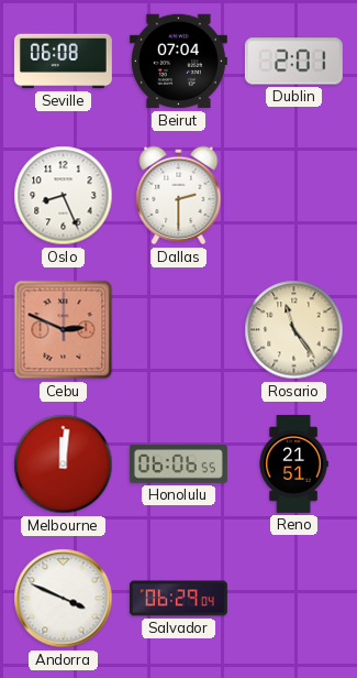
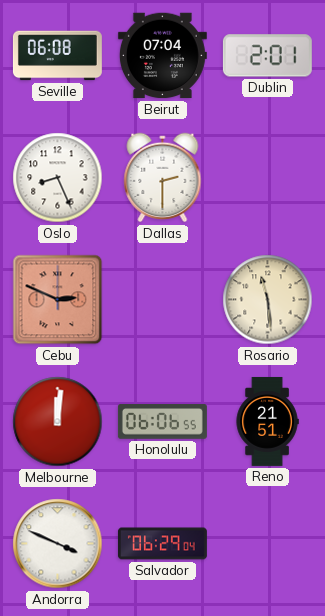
Rosario: 11:24 -> 11:29
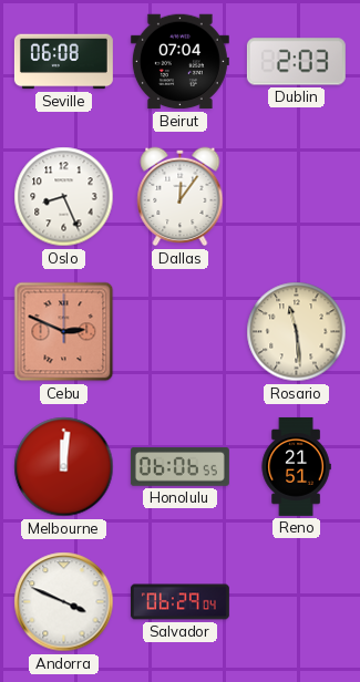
Dublin: 2:01 -> 2:03
Dallas: 2:30 -> 12:06
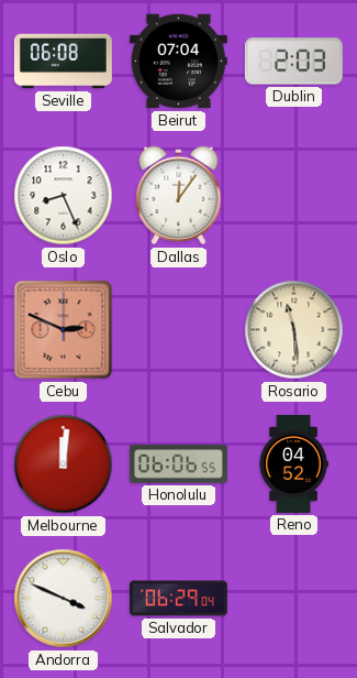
Reno: 21:51 -> 04:52
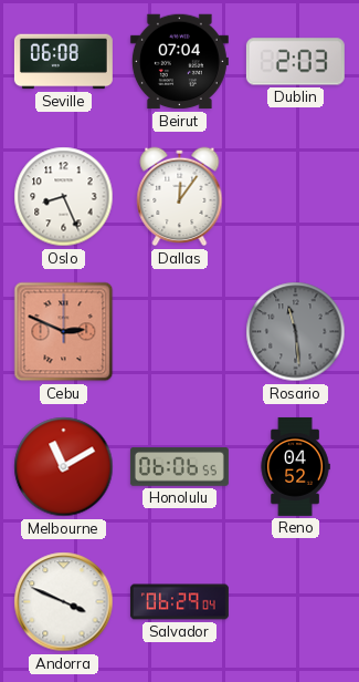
Rosario dial: cream -> grey
Melbourne: 12:01 -> 11:10
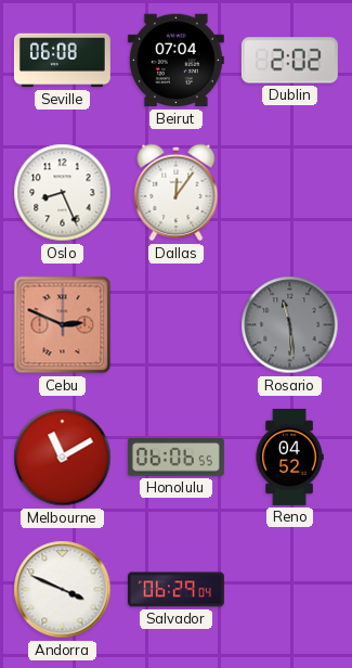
Dublin: 2:03 -> 2:02
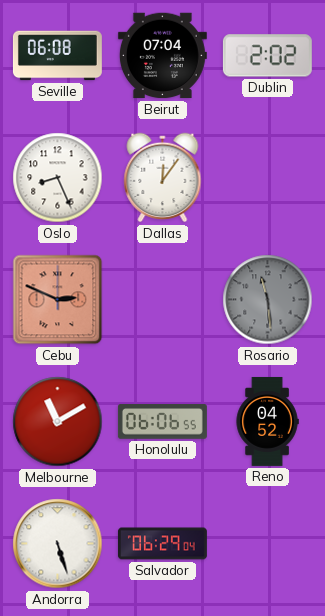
Andorra: 3:49 -> 5:27
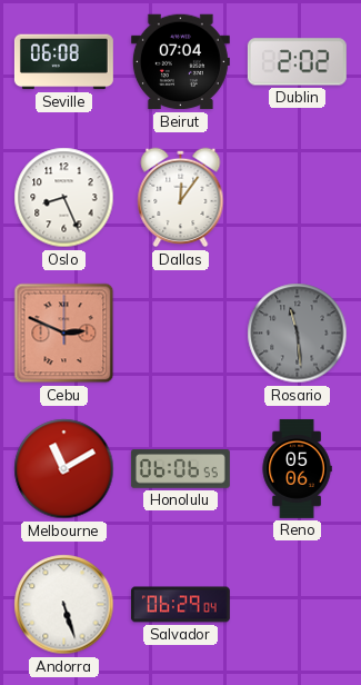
Reno: 04:52 -> 05:06
